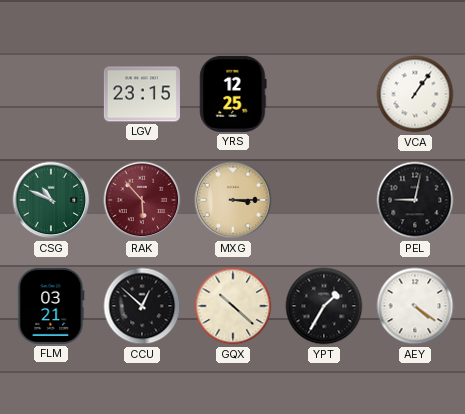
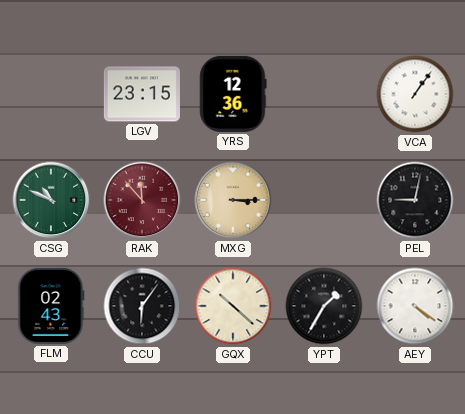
YRS: 12:25 -> 12:36
RAK: 5:53 -> 11:53
FLM: 03:21 -> 02:43
CCU: 12:52 -> 6:06
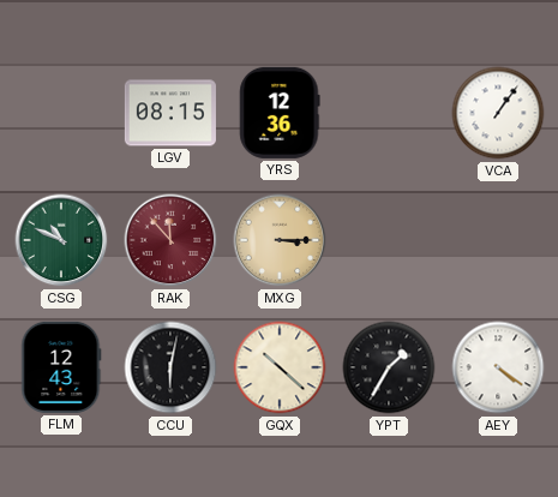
LGV: 23:15 -> 08:15
PEL: 9:02 -> none
FLM: 02:43 -> 12:43
CCU: 6:06 -> 6:02
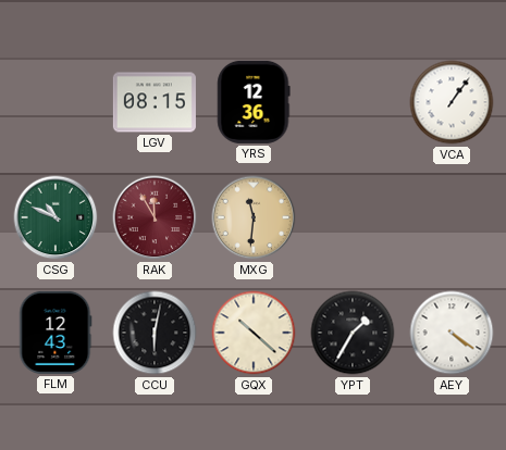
RAK: 11:53 -> 11:55
MXG: 3:15 -> 11:31
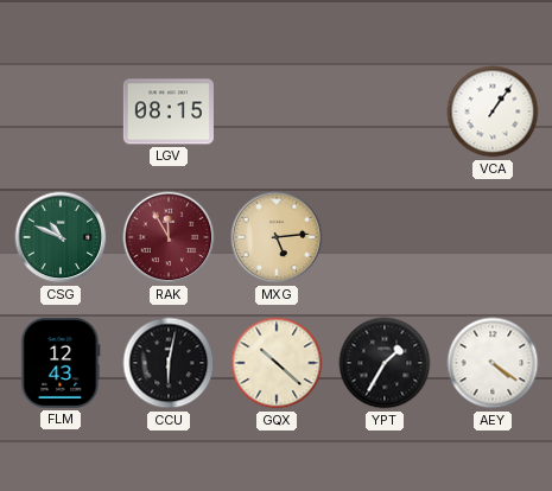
YRS: 12:36 -> none
MXG: 11:31 -> 5:14
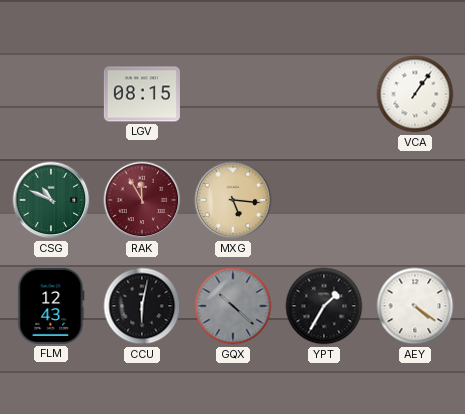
MXG: 5:14 -> 5:16
GQX dial: cream -> grey
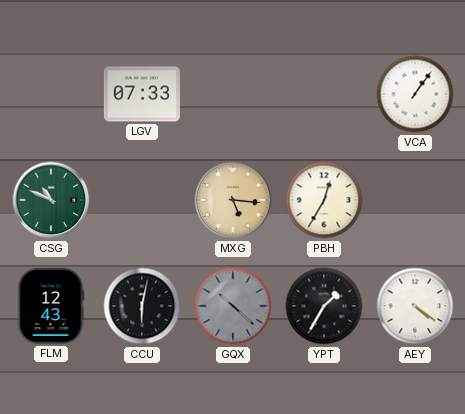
LGV: 08:15 -> 07:33
RAK: 11:55 -> none
PBH: none -> 12:35
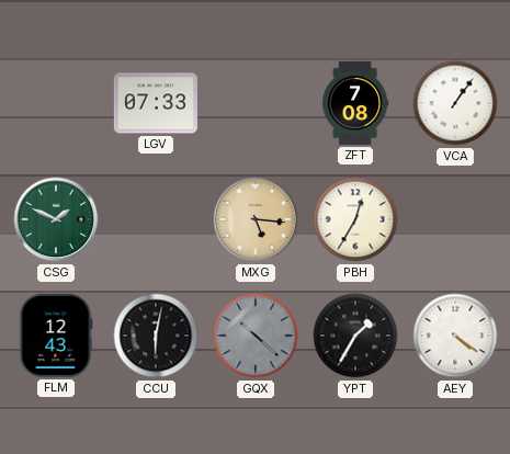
ZFT: none -> 7:08
CSG: 10:49 -> 1:49
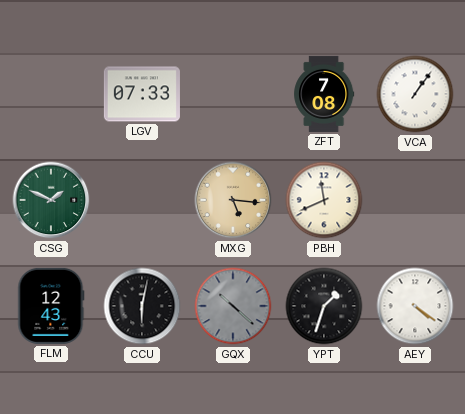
PBH: 12:35 -> 11:41
YPT: 1:35 -> 1:33
